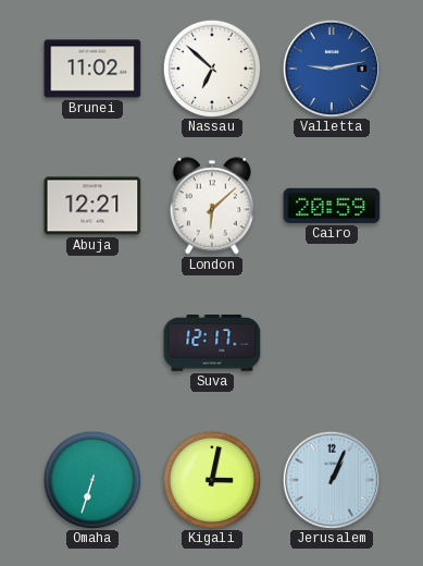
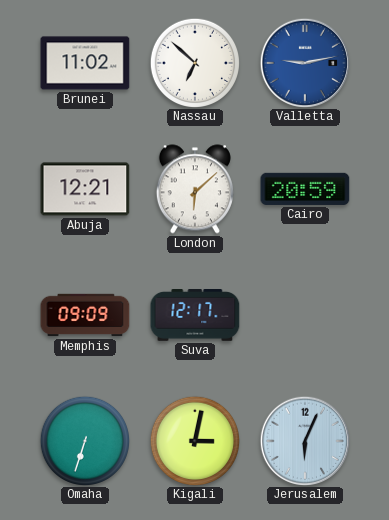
Memphis: none -> 09:09
Jerusalem: 1:04 -> 6:04
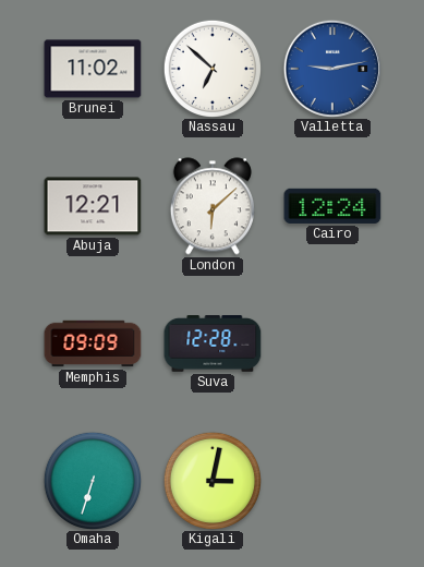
Cairo: 20:59 -> 12:24
Suva: 12:17 -> 12:28
Jerusalem: 6:04 -> none
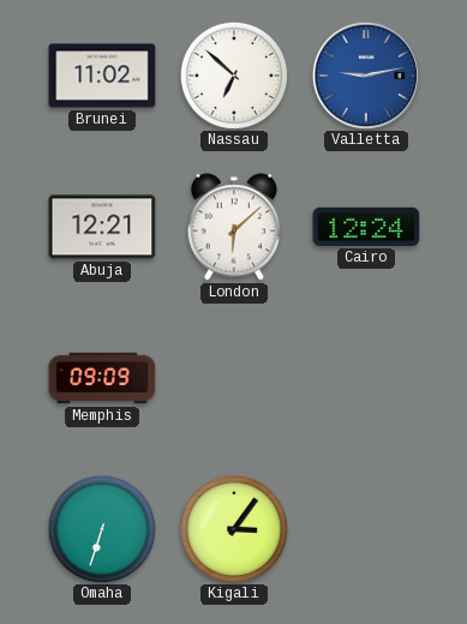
Suva: 12:28 -> none
Kigali: 3:02 -> 3:06
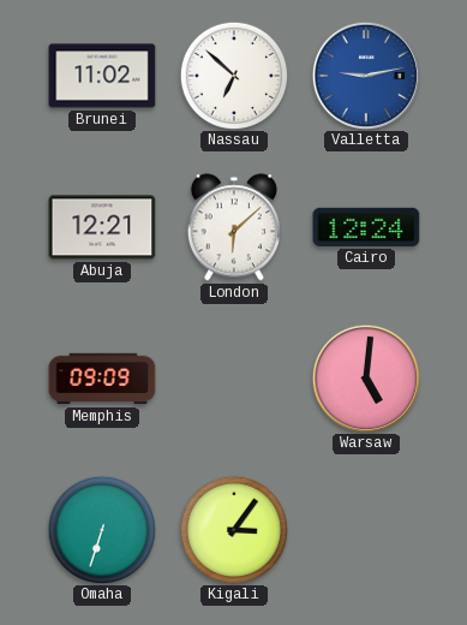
Warsaw: none -> 5:01
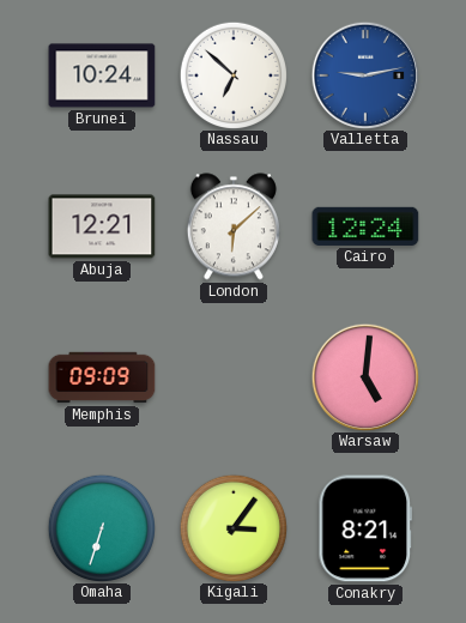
Brunei: 11:02 -> 10:24
Conakry: none -> 8:21
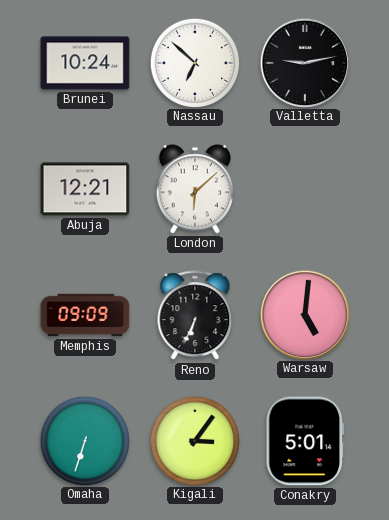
Valletta dial: blue -> black
Cairo: 12:24 -> none
Reno: none -> 6:34
Conakry: 8:21 -> 5:01
